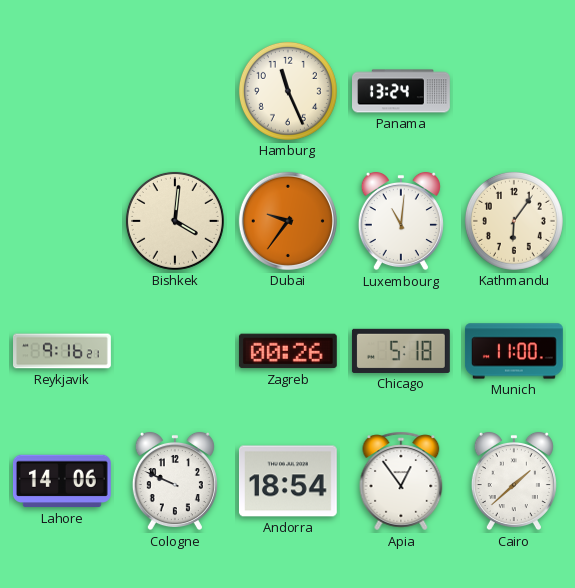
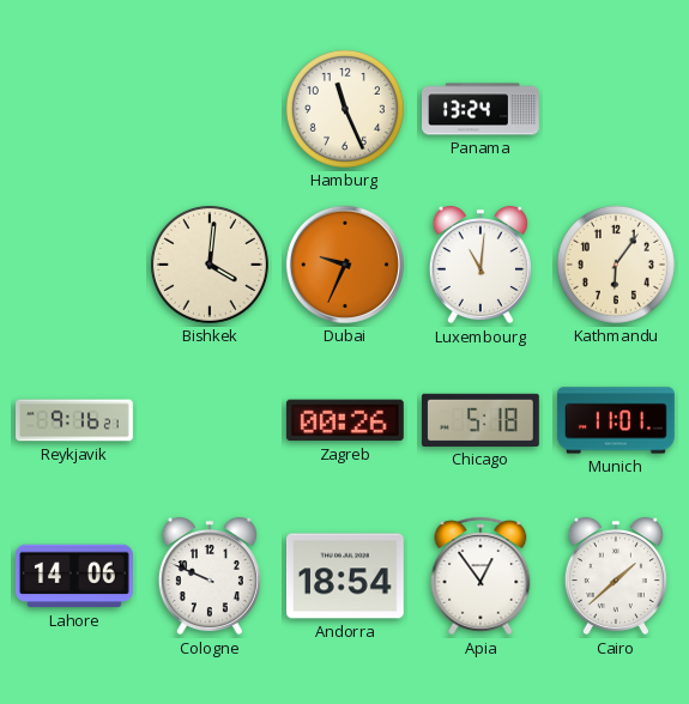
Dubai: 9:36 -> 9:34
Munich: 11:00 -> 11:01
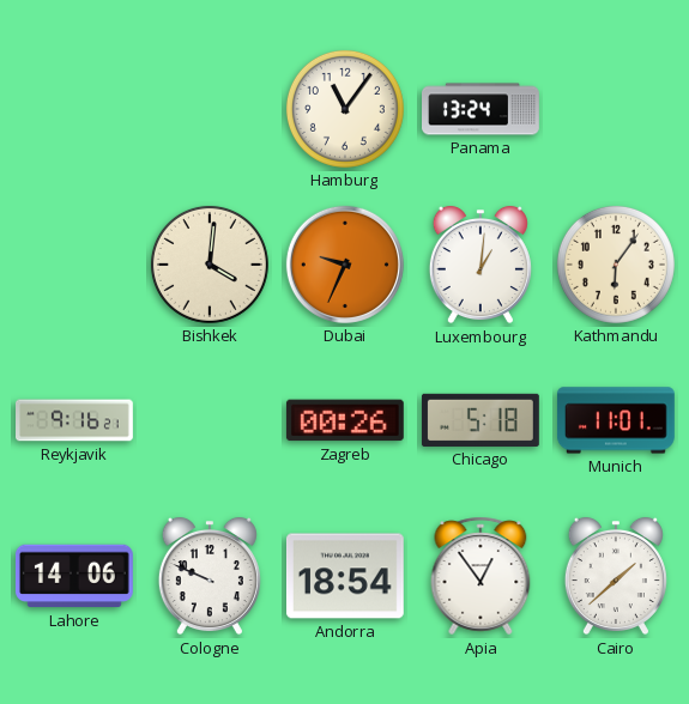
Hamburg: 11:26 -> 11:06
Luxembourg: 11:01 -> 1:01
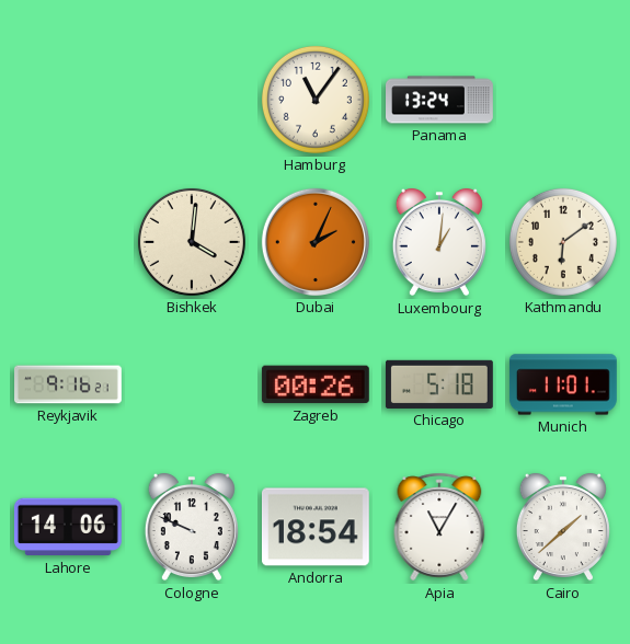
Dubai: 9:34 -> 2:04
Kathmandu: 6:06 -> 6:09
Apia: 12:54 -> 11:05
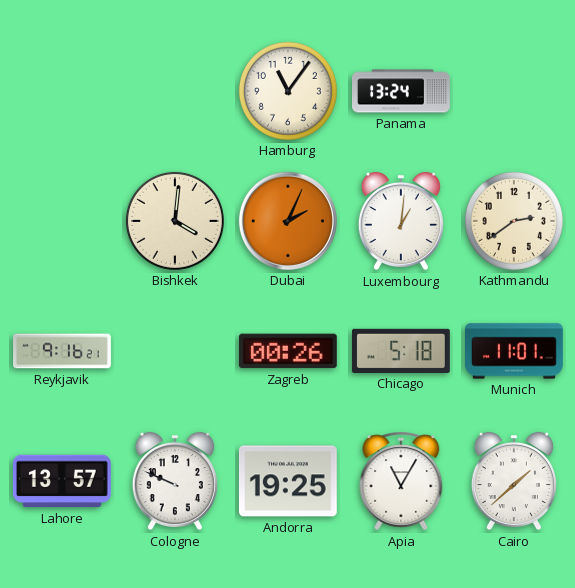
Kathmandu: 6:09 -> 2:39
Lahore: 14:06 -> 13:57
Andorra: 18:54 -> 19:25
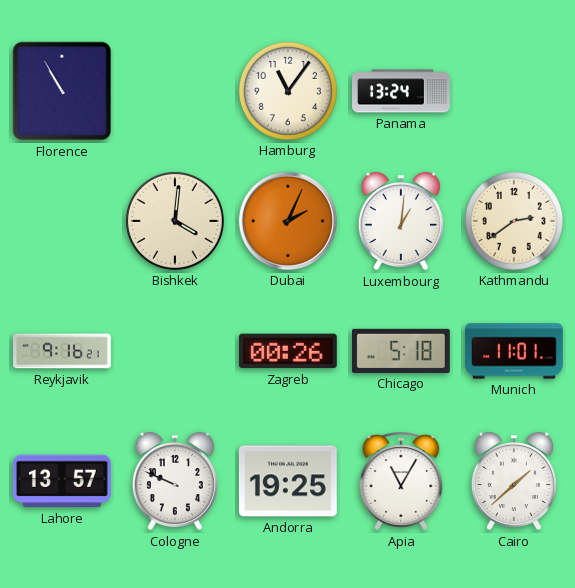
Florence: none -> 10:55
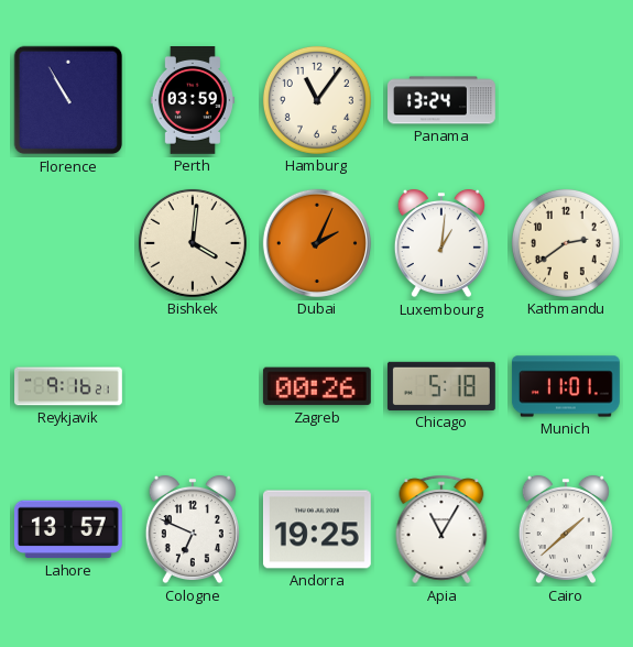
Perth: none -> 03:59
Cologne: 9:49 -> 6:49
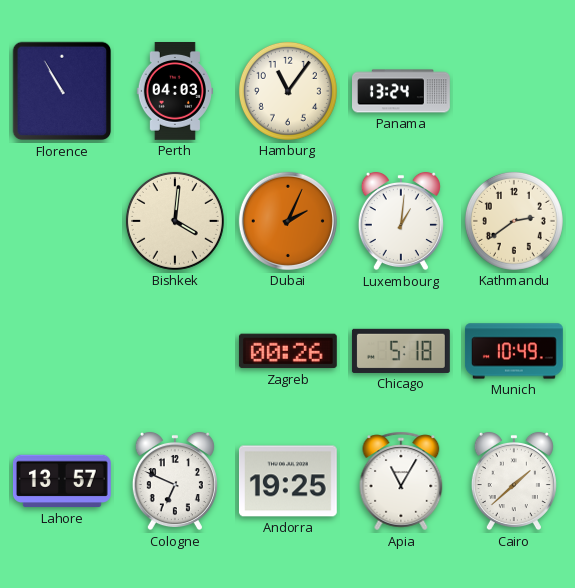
Perth: 03:59 -> 04:03
Reykjavik: 9:16 -> none
Munich: 11:01 -> 10:49
